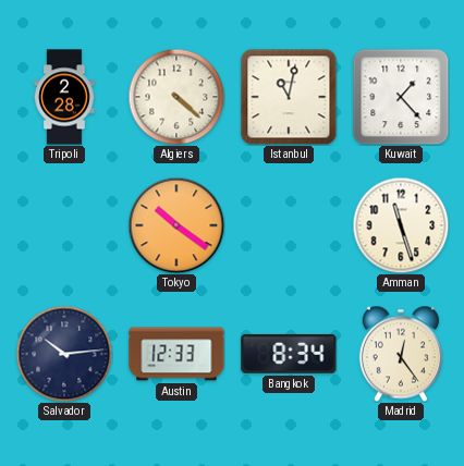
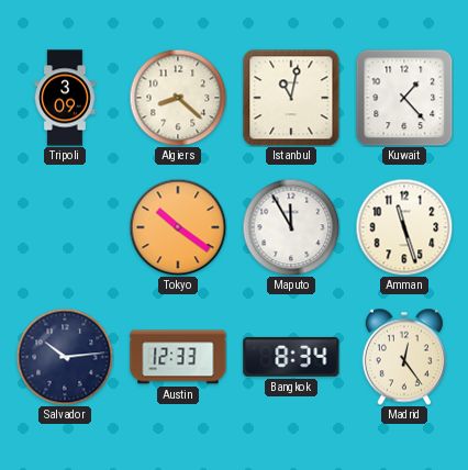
Tripoli: 2:28 -> 3:09
Algiers: 4:22 -> 8:22
Maputo: none -> 11:55
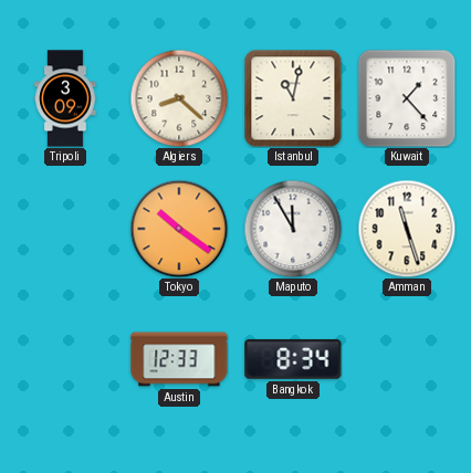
Salvador: 10:14 -> none
Madrid: 12:24 -> none
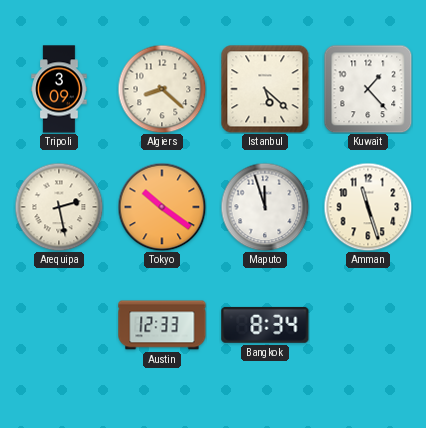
Istanbul: 11:02 -> 5:22
Arequipa: none -> 2:28
Maputo: 11:55 -> 11:57
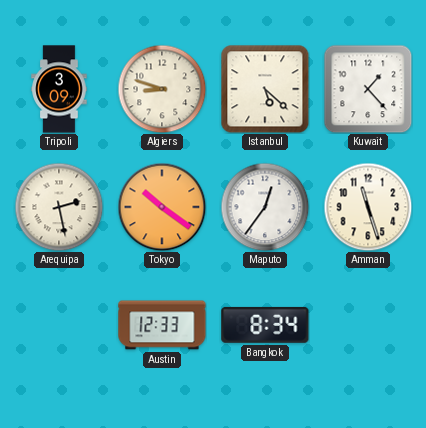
Algiers: 8:22 -> 8:48
Maputo: 11:57 -> 12:36
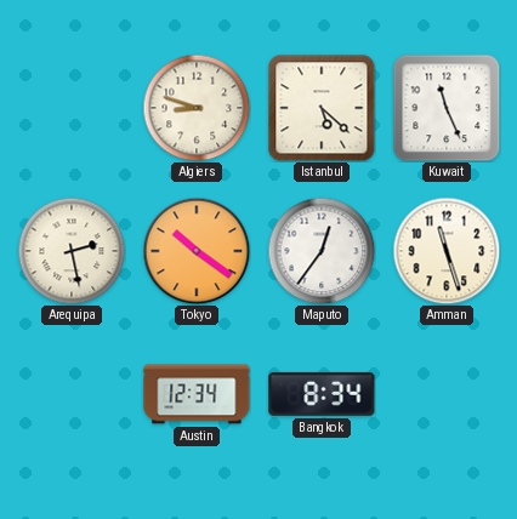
Tripoli: 3:09 -> none
Kuwait: 1:23 -> 11:26
Austin: 12:33 -> 12:34
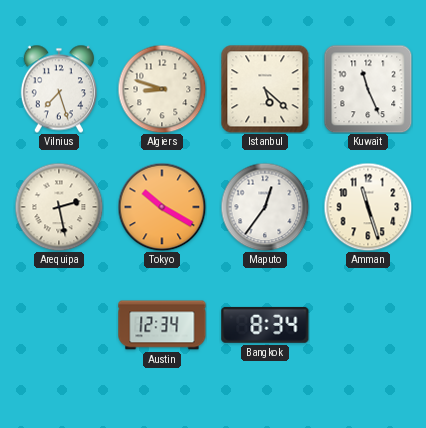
Vilnius: none -> 7:27
Tokyo: 10:21 -> 10:20
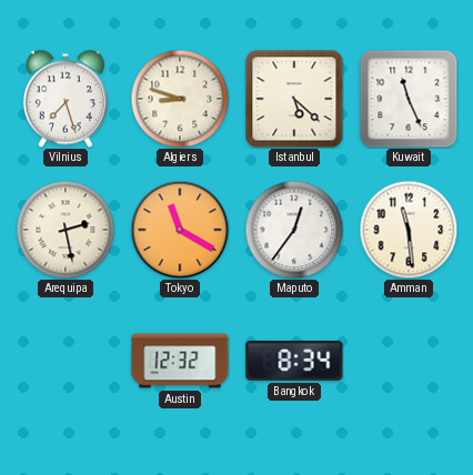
Tokyo: 10:20 -> 11:20
Amman: 11:27 -> 11:29
Austin: 12:34 -> 12:32
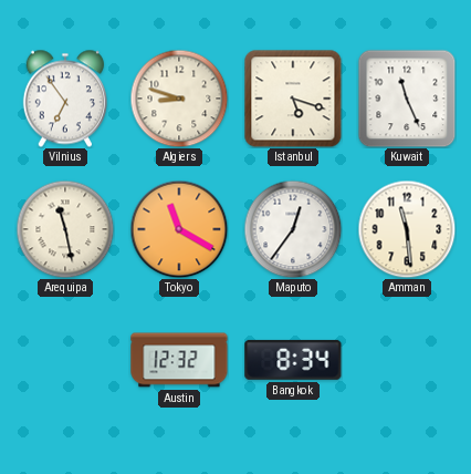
Vilnius: 7:27 -> 6:54
Istanbul: 5:22 -> 5:18
Arequipa: 2:28 -> 11:28
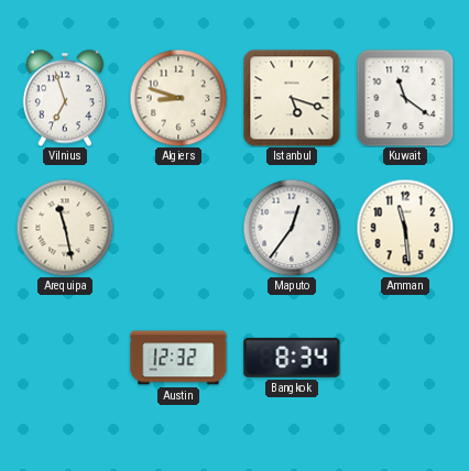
Vilnius: 6:54 -> 6:57
Kuwait: 11:26 -> 11:21
Tokyo: 11:20 -> none
